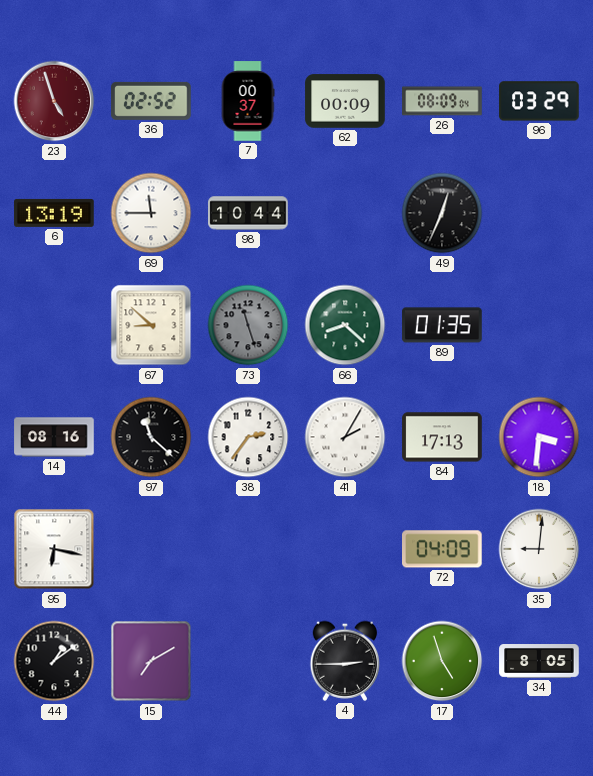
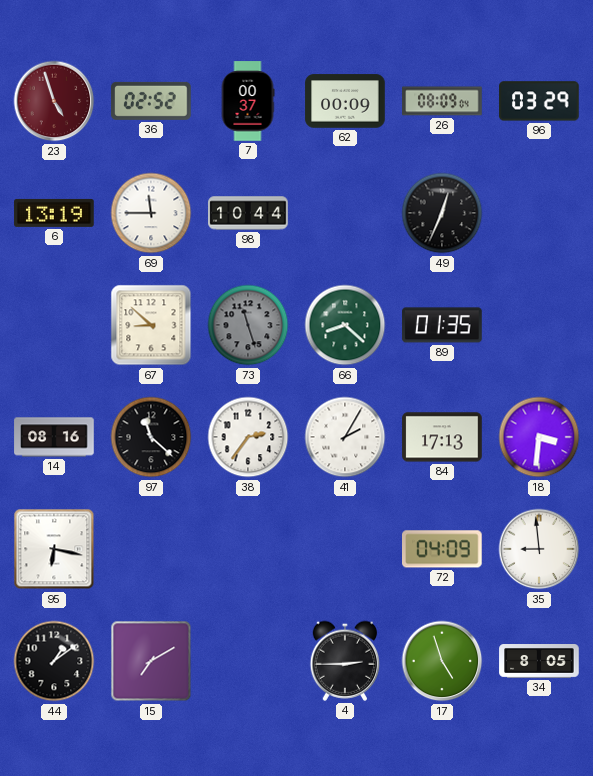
35: 9:01 -> 8:59
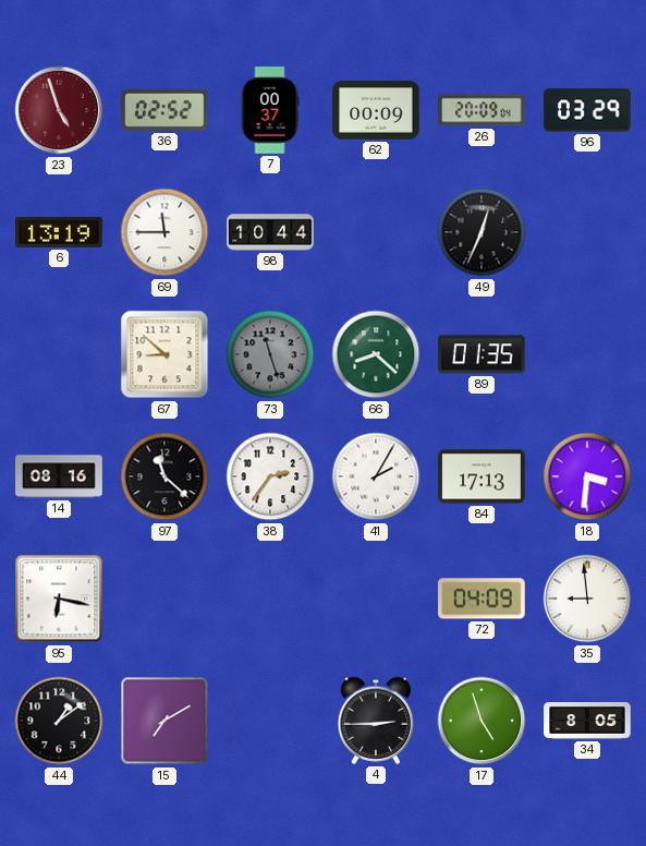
26: 08:09 -> 20:09
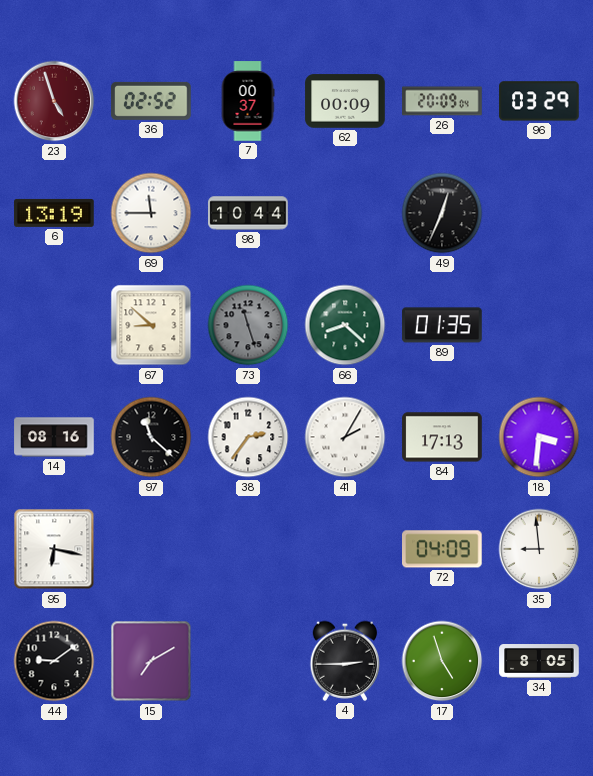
44: 1:09 -> 9:09
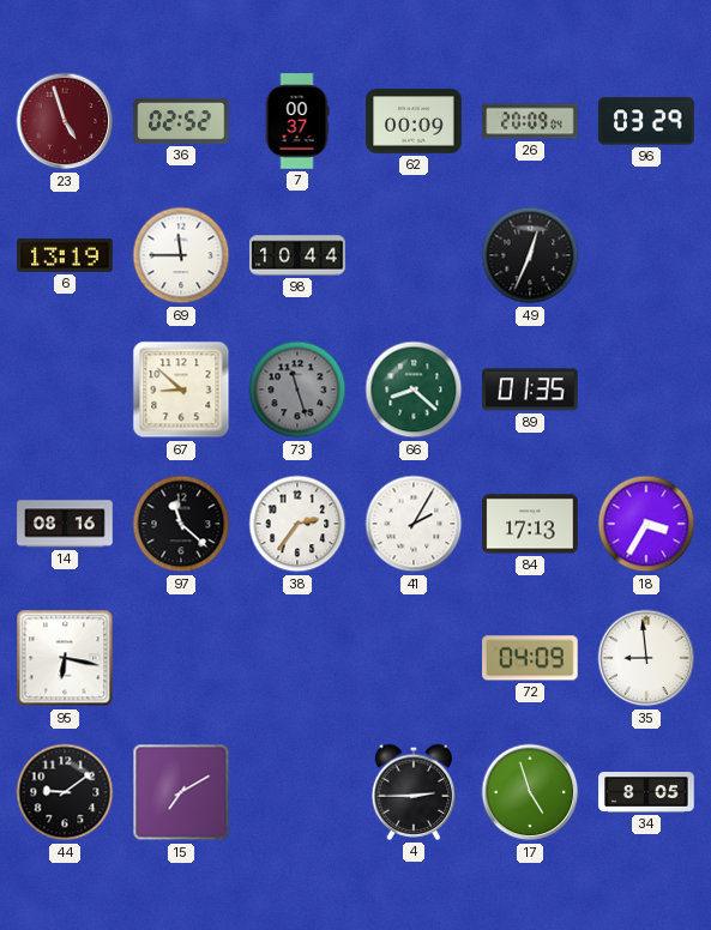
18: 3:31 -> 3:35
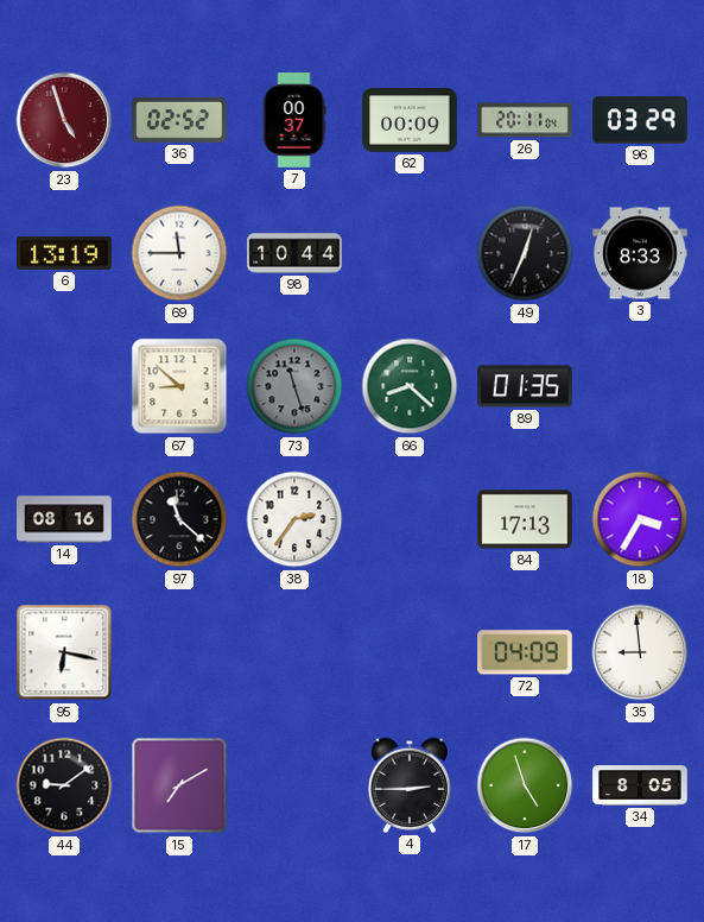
26: 20:09 -> 20:11
3: none -> 8:33
41: 2:05 -> none
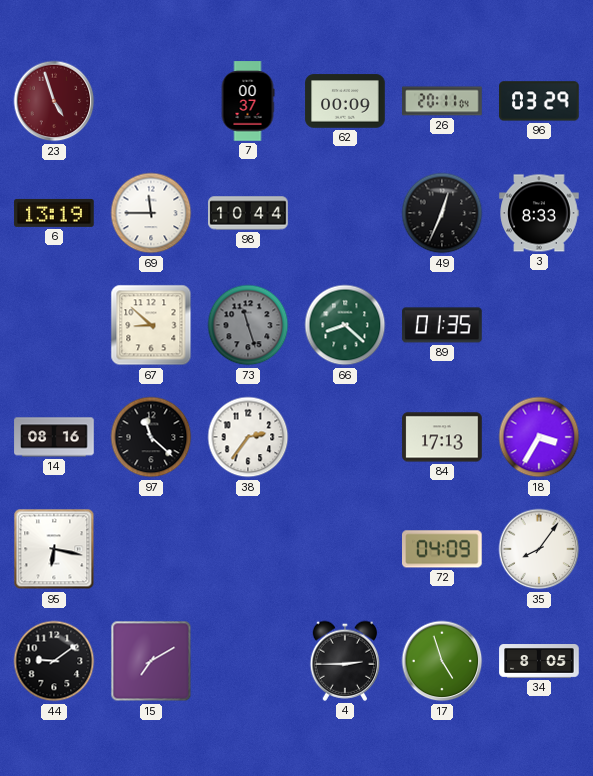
36: 02:52 -> none
35: 8:59 -> 8:06
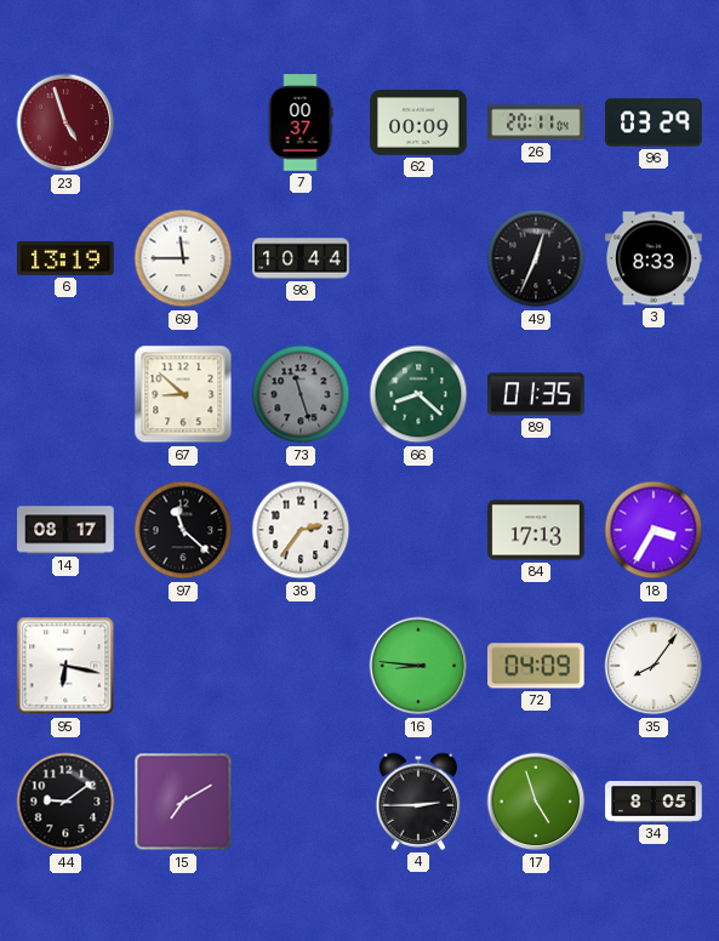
14: 08:16 -> 08:17
16: none -> 8:46
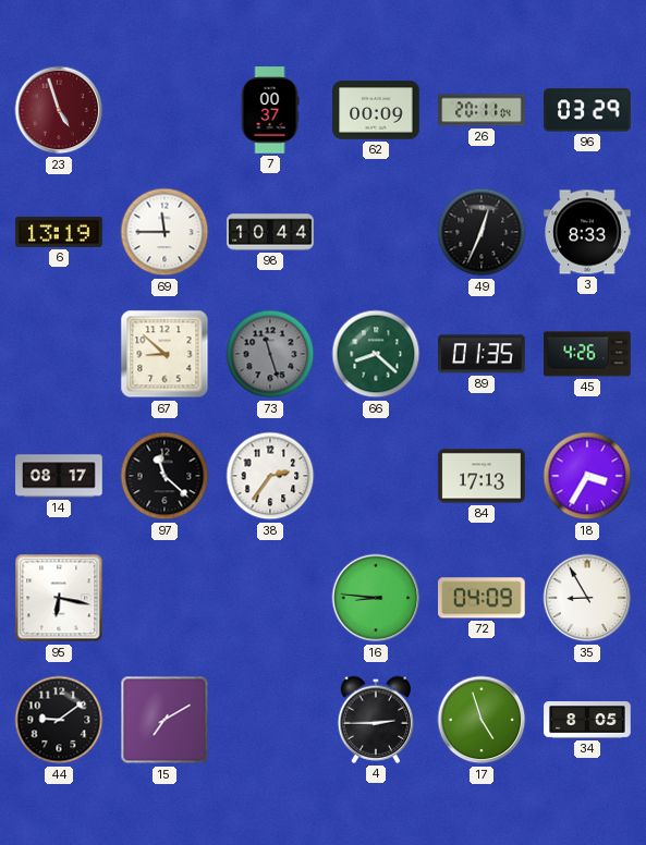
45: none -> 4:26
35: 8:06 -> 8:55
